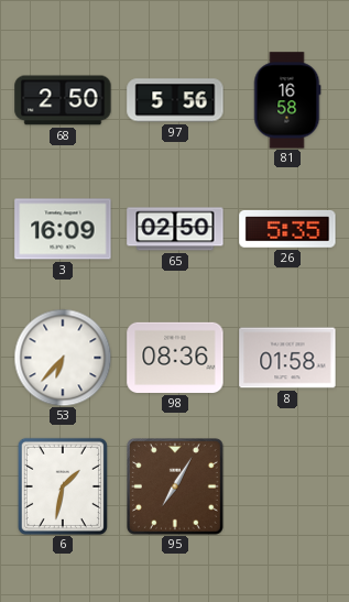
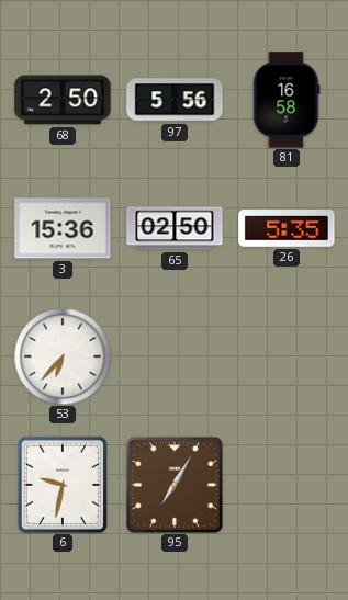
3: 16:09 -> 15:36
98: 08:36 -> none
8: 01:58 -> none
6: 1:32 -> 9:32
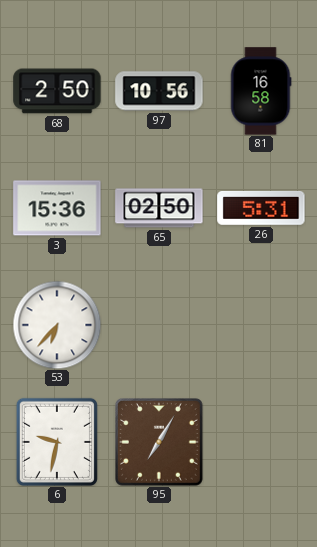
97: 5:56 -> 10:56
26: 5:35 -> 5:31
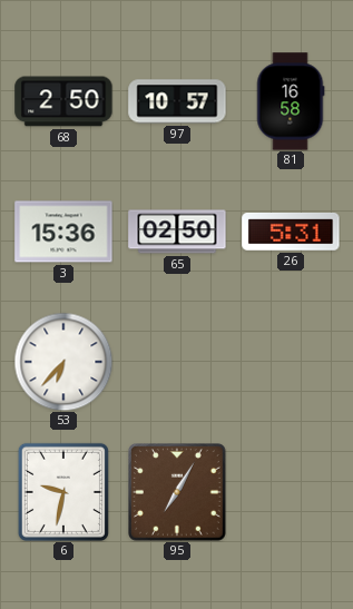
97: 10:56 -> 10:57
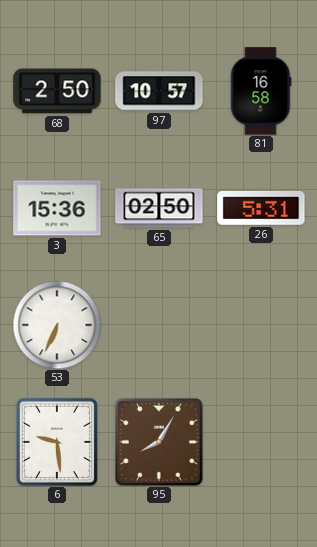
53: 6:37 -> 6:34
6: 9:32 -> 9:29
95: 7:05 -> 8:05
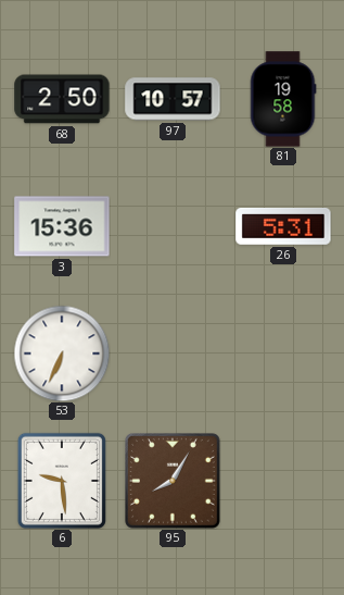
81: 16:58 -> 19:58
65: 02:50 -> none
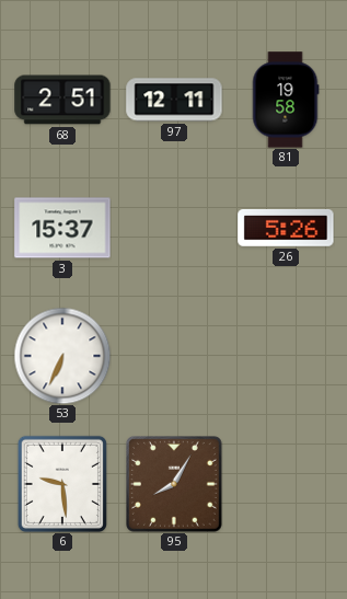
68: 2:50 -> 2:51
97: 10:57 -> 12:11
3: 15:36 -> 15:37
26: 5:31 -> 5:26
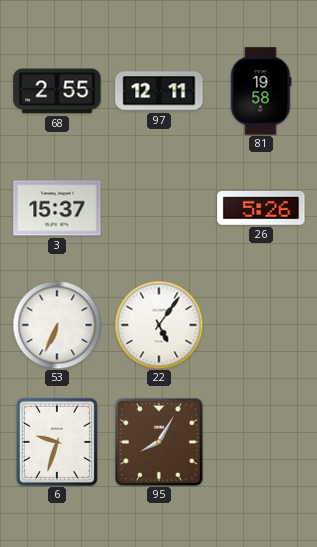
68: 2:51 -> 2:55
22: none -> 5:06
6: 9:29 -> 9:33
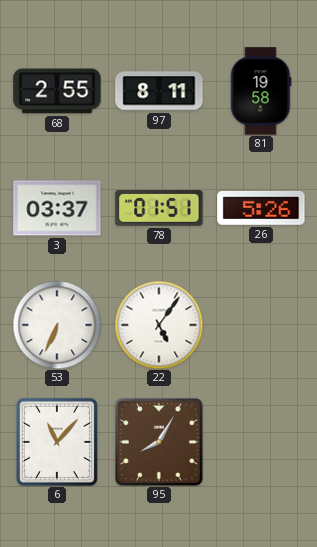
97: 12:11 -> 8:11
3: 15:37 -> 03:37
78: none -> 01:51
6: 9:33 -> 11:07
